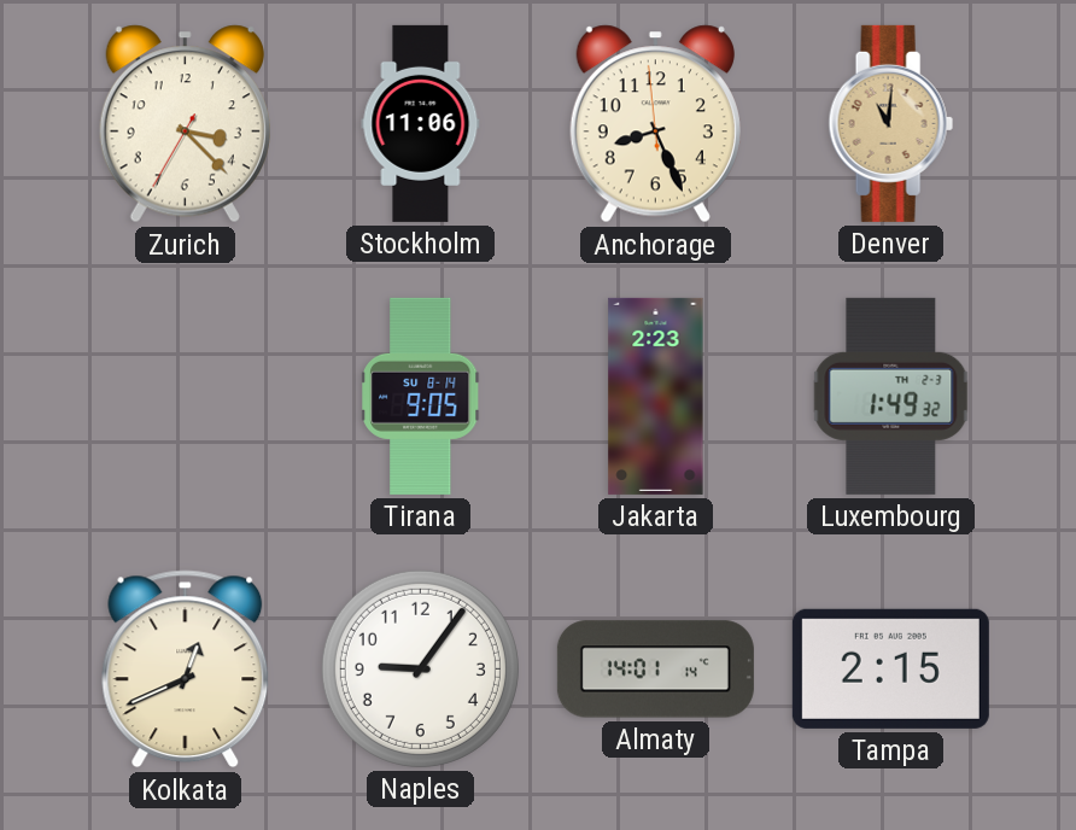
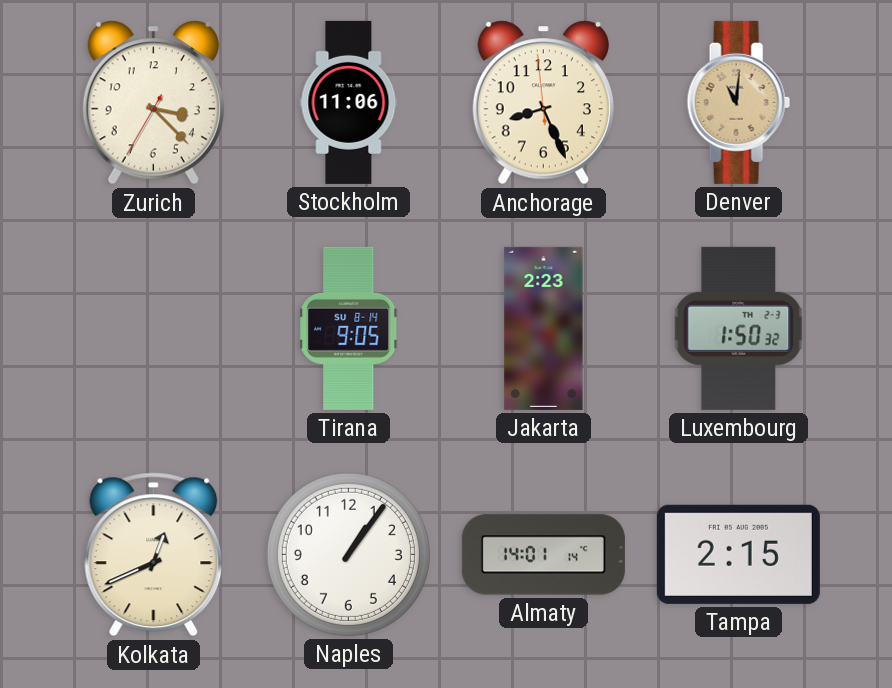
Luxembourg: 1:49 -> 1:50
Naples: 9:06 -> 1:06
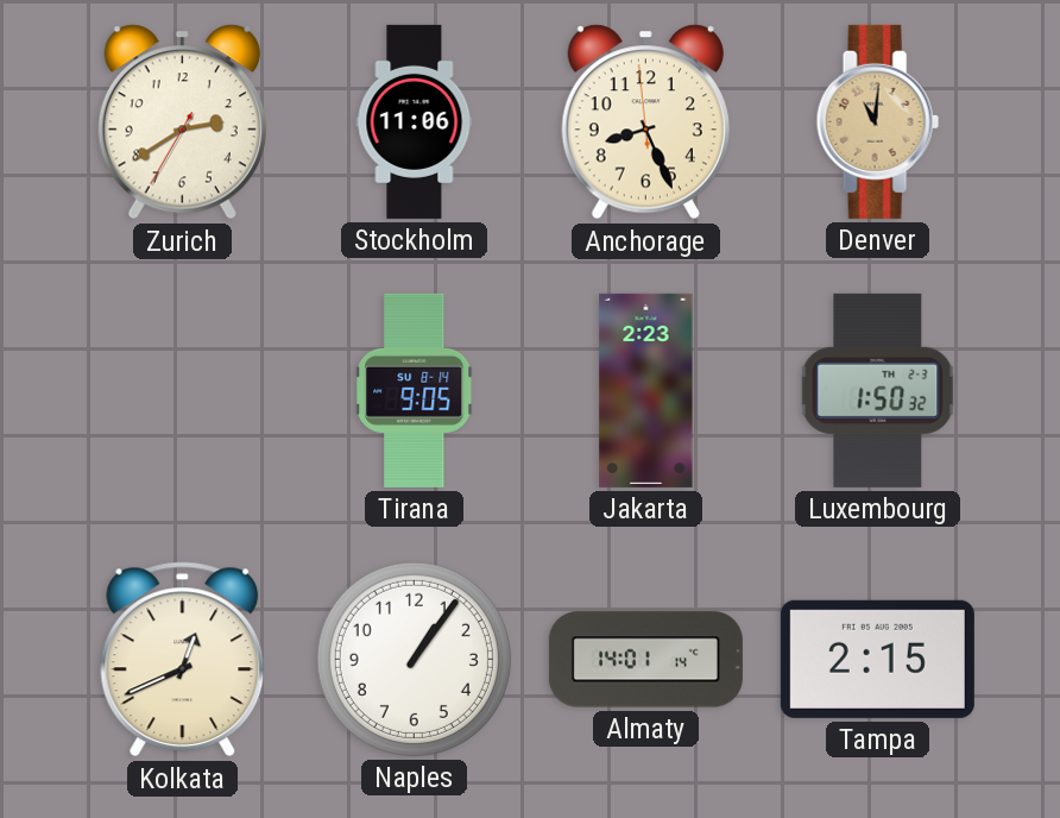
Zurich: 3:22 -> 2:39
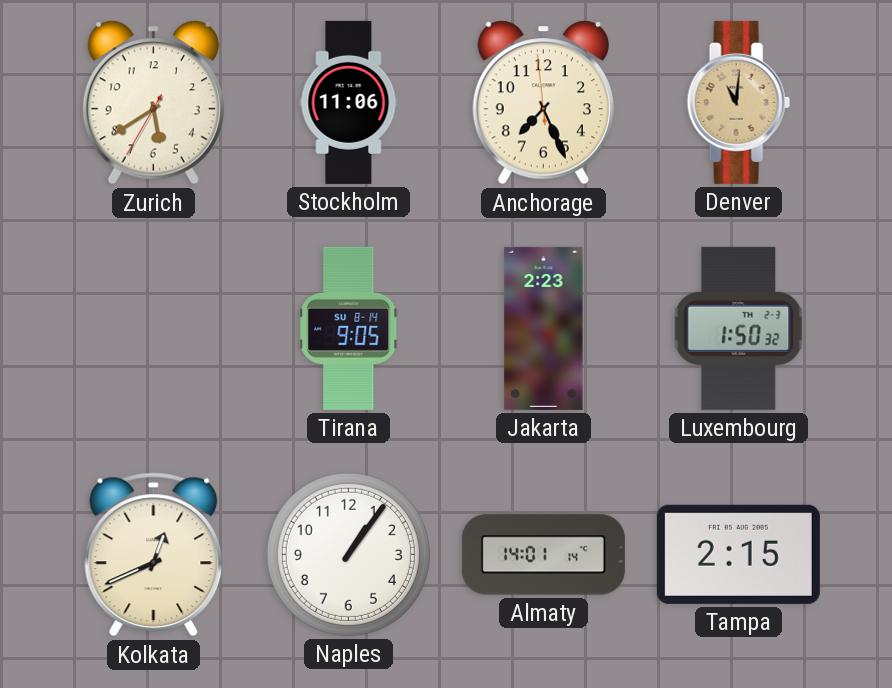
Zurich: 2:39 -> 5:39
Anchorage: 8:25 -> 7:25
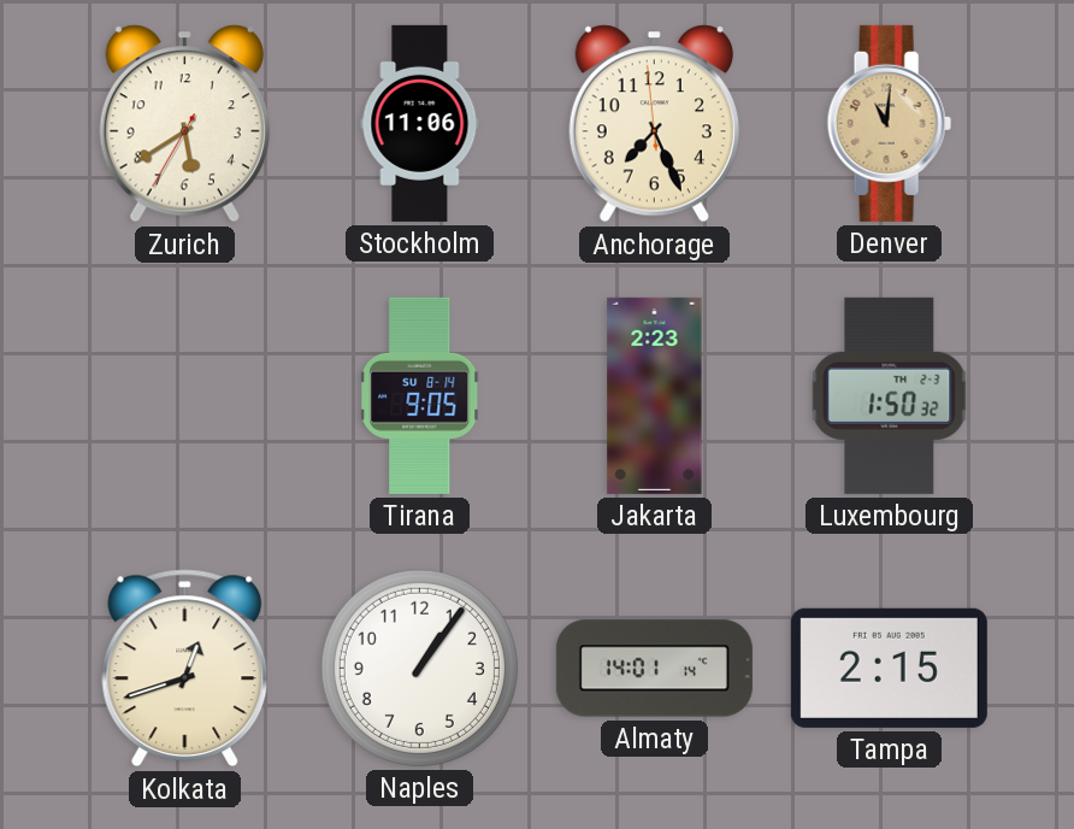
Kolkata: 12:41 -> 12:42
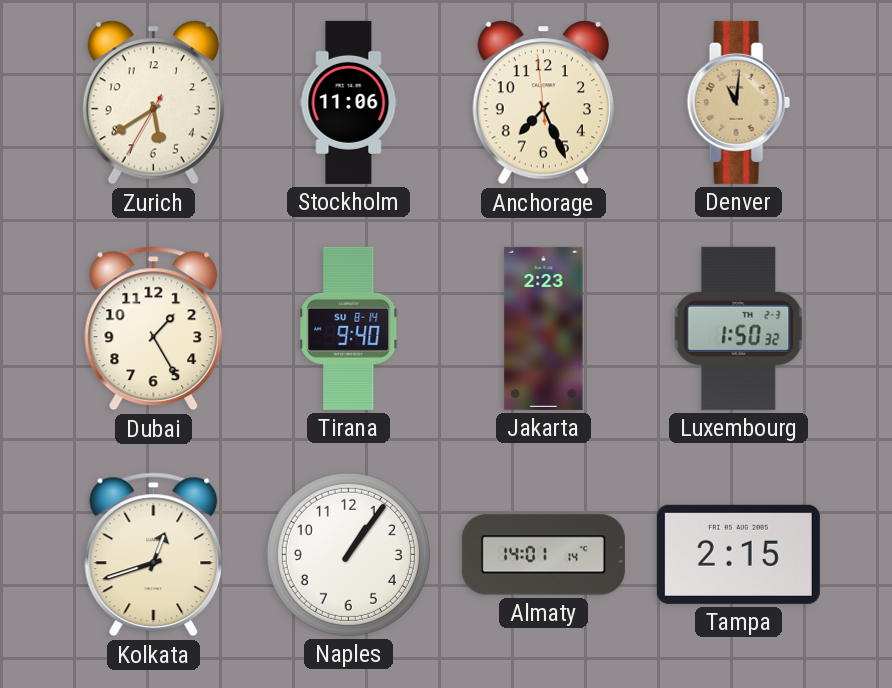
Dubai: none -> 1:25
Tirana: 9:05 -> 9:40
